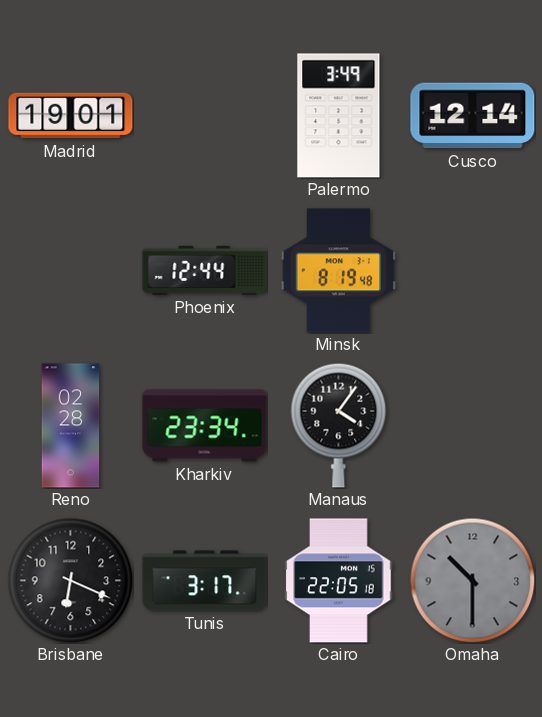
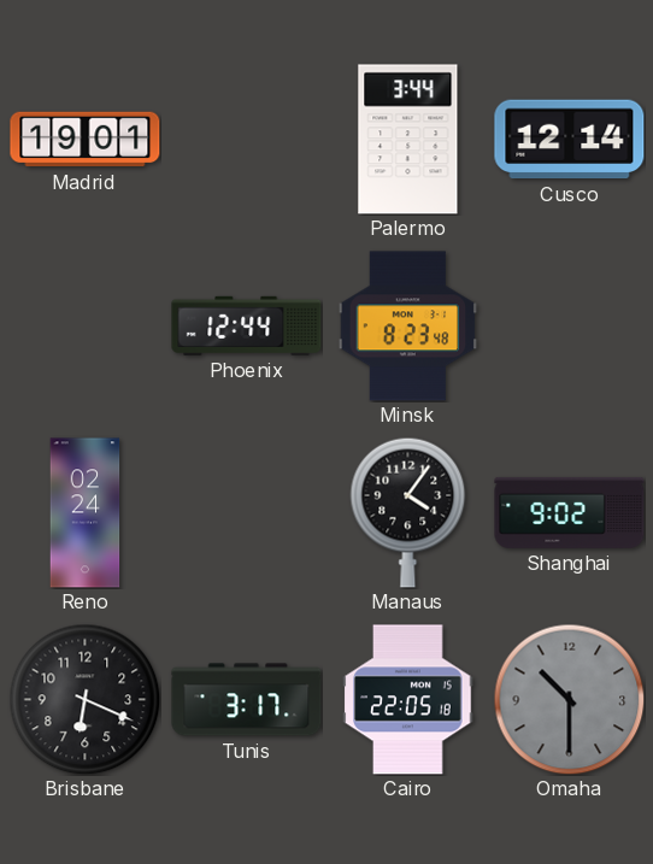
Palermo: 3:49 -> 3:44
Minsk: 8:19 -> 8:23
Reno: 02:28 -> 02:24
Kharkiv: 23:34 -> none
Shanghai: none -> 9:02
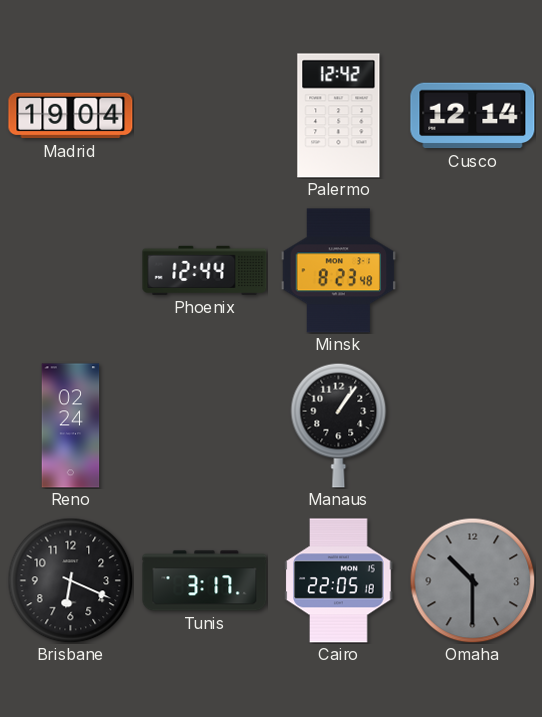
Madrid: 19:01 -> 19:04
Palermo: 3:44 -> 12:42
Manaus: 4:06 -> 1:06
Shanghai: 9:02 -> none
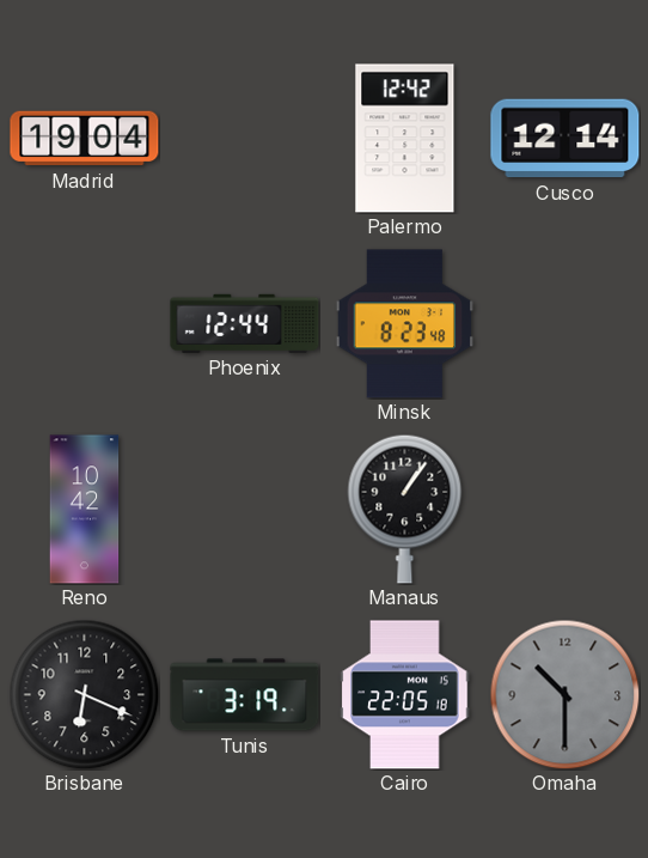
Reno: 02:24 -> 10:42
Tunis: 3:17 -> 3:19
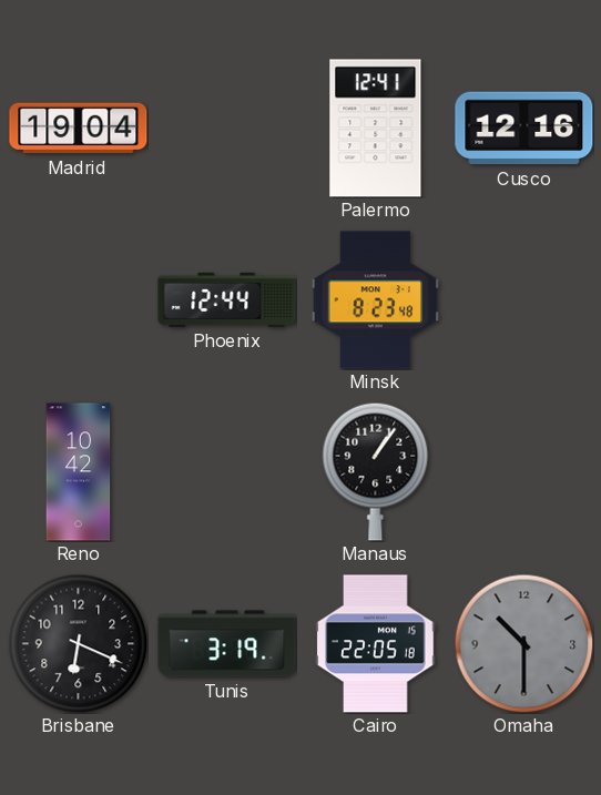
Palermo: 12:42 -> 12:41
Cusco: 12:14 -> 12:16
